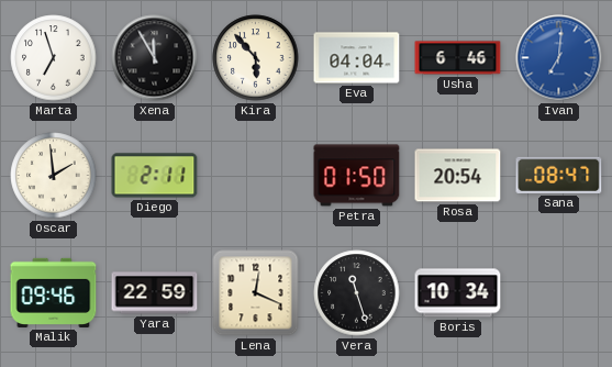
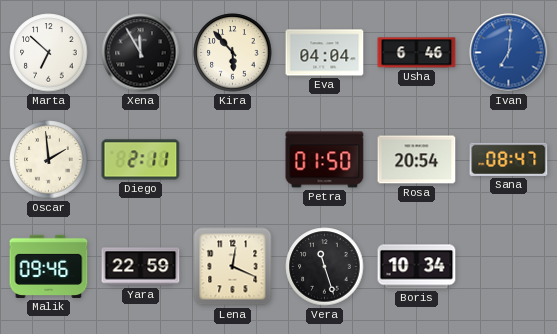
Marta: 6:57 -> 6:52
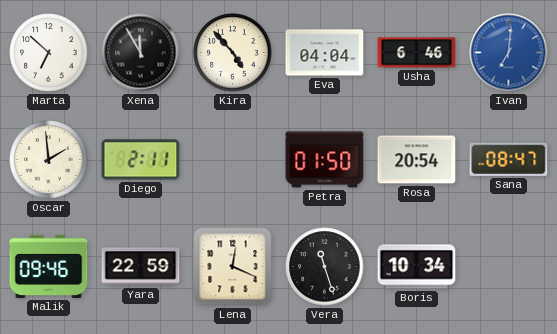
Kira: 5:53 -> 4:53
